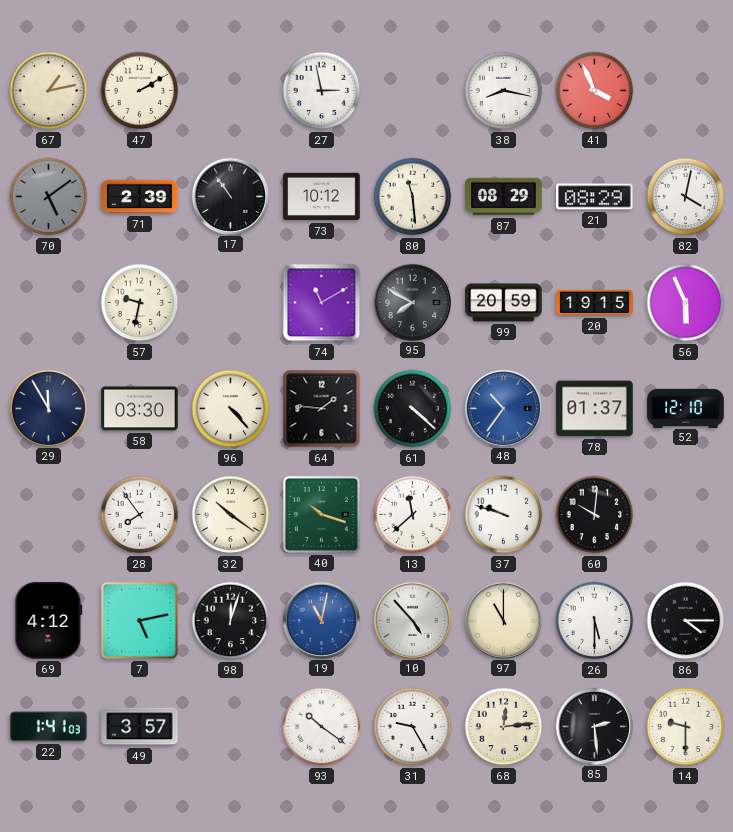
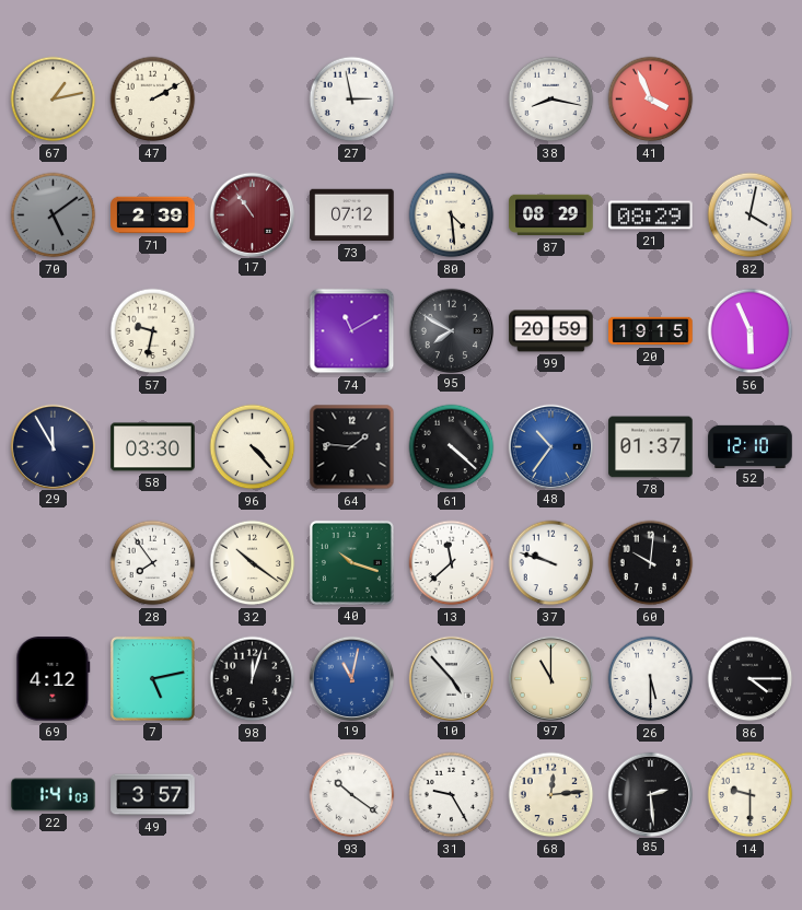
17 dial: black -> burgundy
73: 10:12 -> 07:12
80: 11:29 -> 4:29
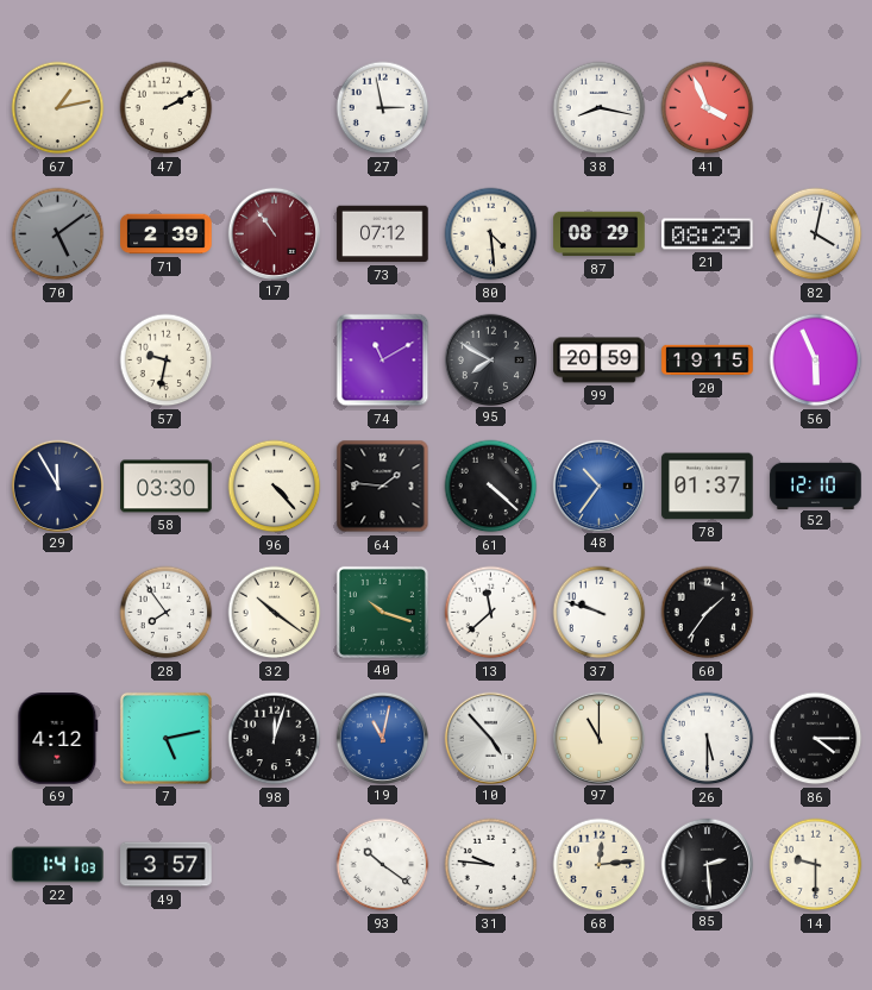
60: 10:01 -> 1:36
31: 9:25 -> 9:46
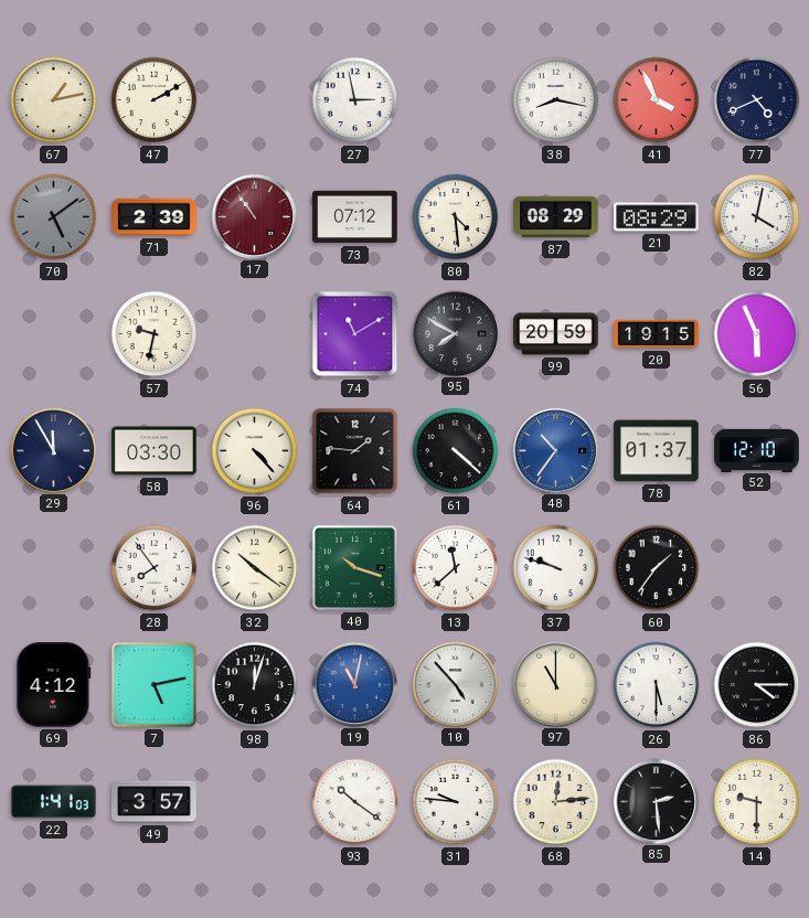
77: none -> 4:41
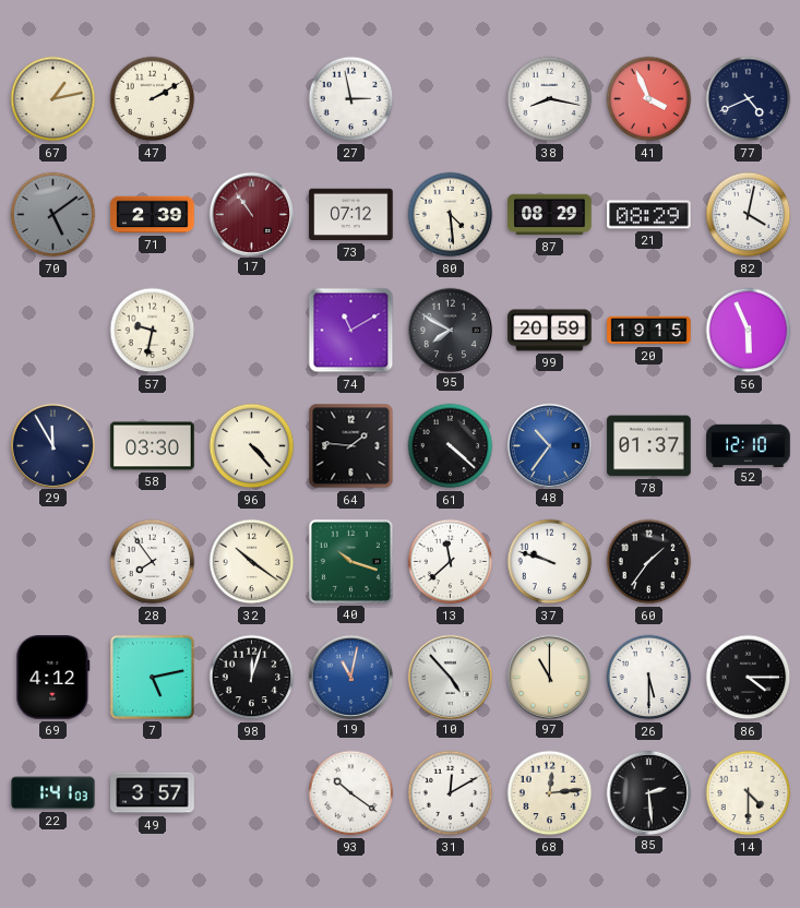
31: 9:46 -> 12:10
14: 9:30 -> 4:30
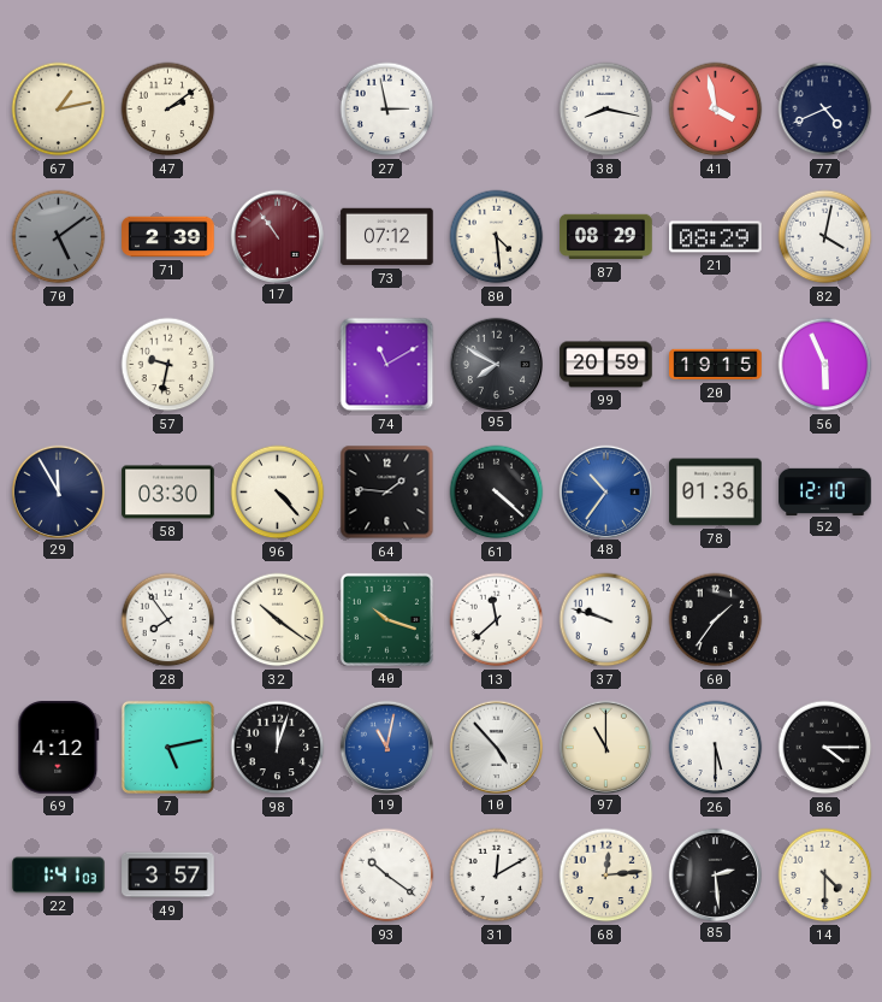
47: 2:10 -> 2:09
41: 3:56 -> 3:58
78: 01:37 -> 01:36
